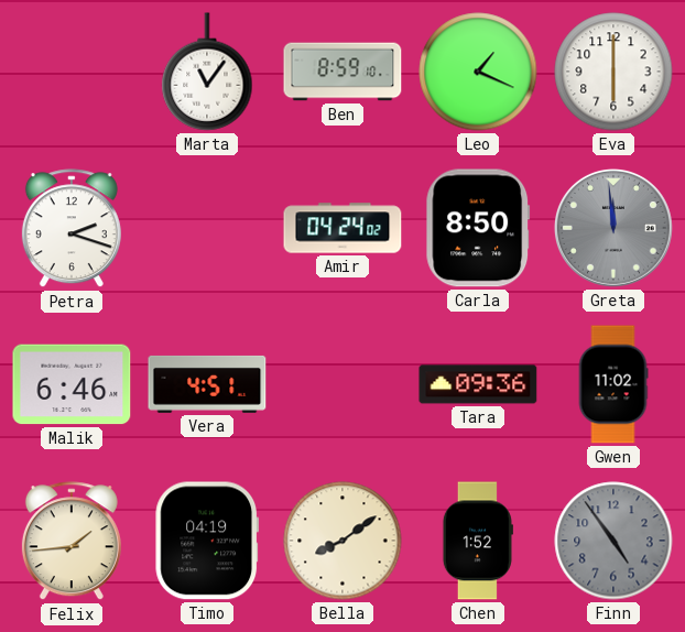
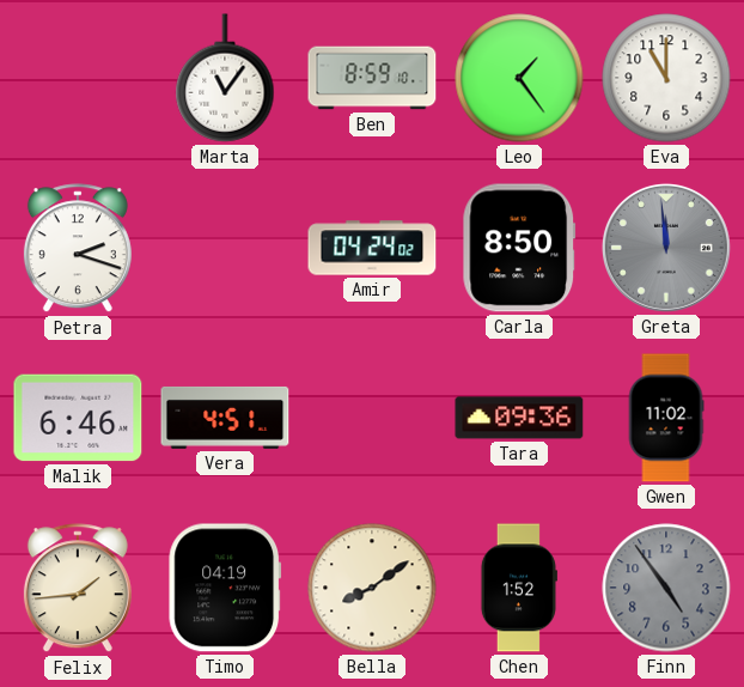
Leo: 1:19 -> 1:24
Eva: 6:00 -> 11:00
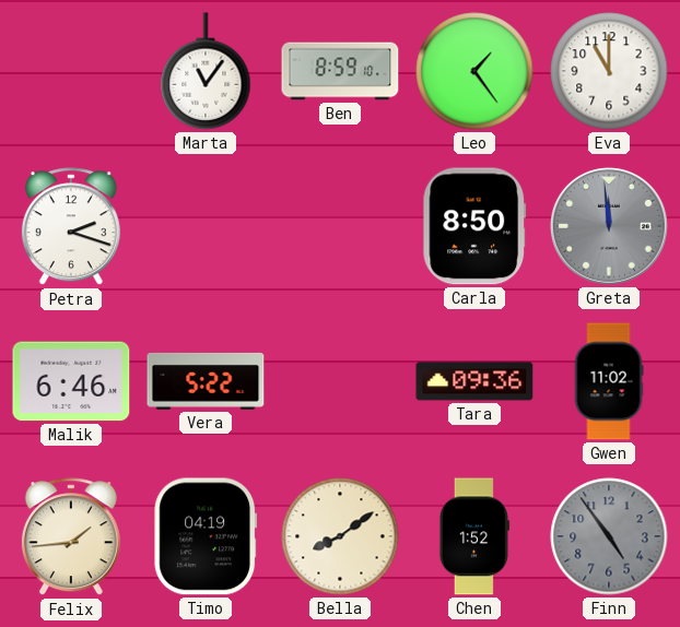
Amir: 04:24 -> none
Vera: 4:51 -> 5:22
